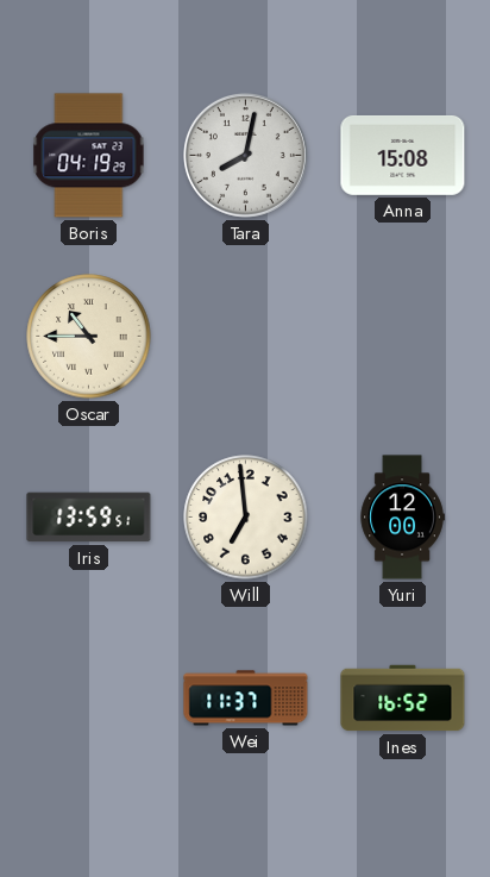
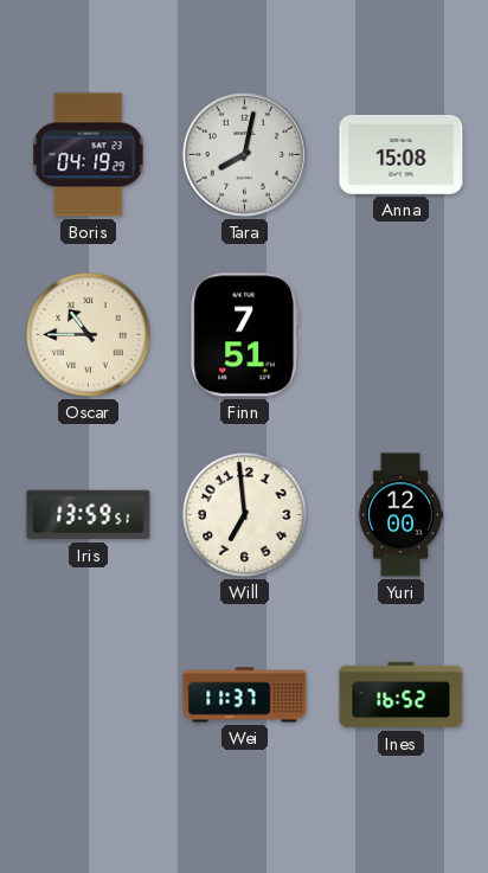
Finn: none -> 7:51
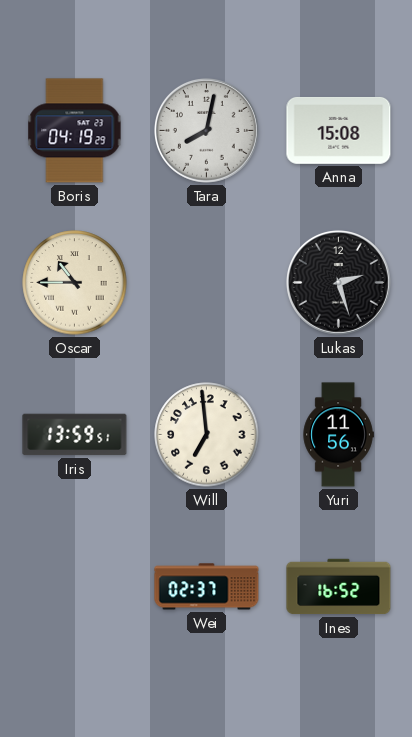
Finn: 7:51 -> none
Lukas: none -> 2:27
Yuri: 12:00 -> 11:56
Wei: 11:37 -> 02:37
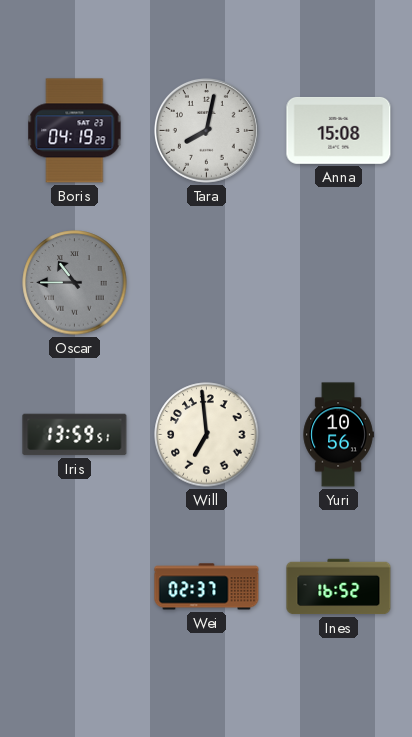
Oscar dial: cream -> grey
Lukas: 2:27 -> none
Yuri: 11:56 -> 10:56
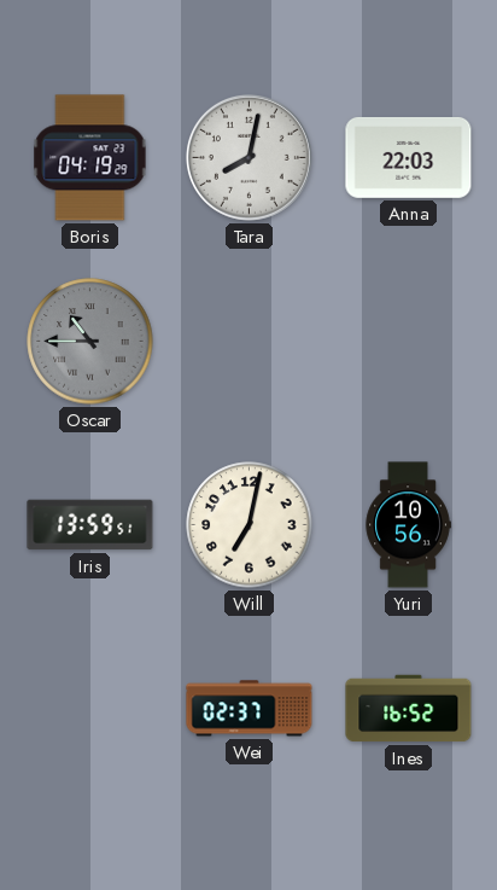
Anna: 15:08 -> 22:03
Will: 6:59 -> 7:02
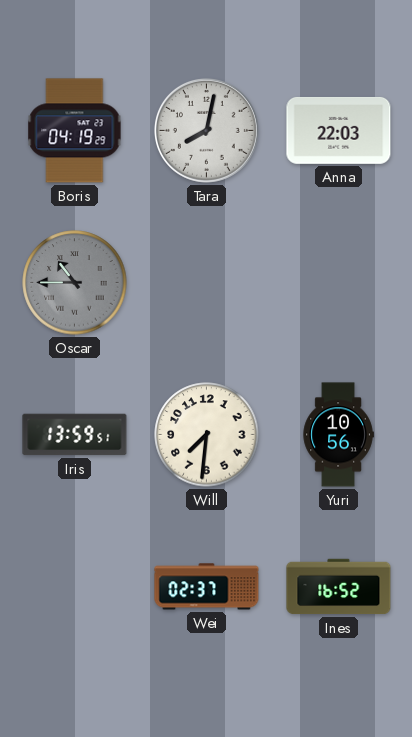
Will: 7:02 -> 7:31
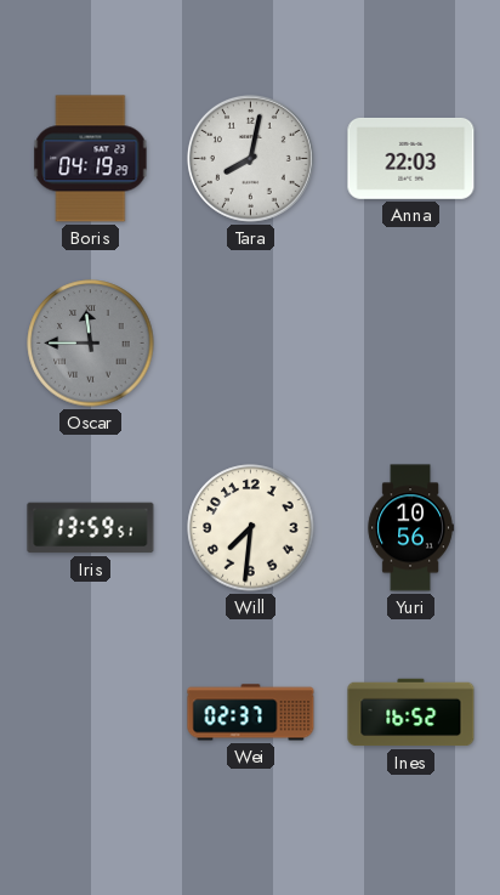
Oscar: 10:45 -> 11:45
